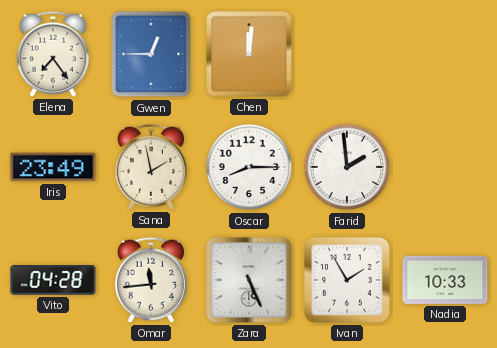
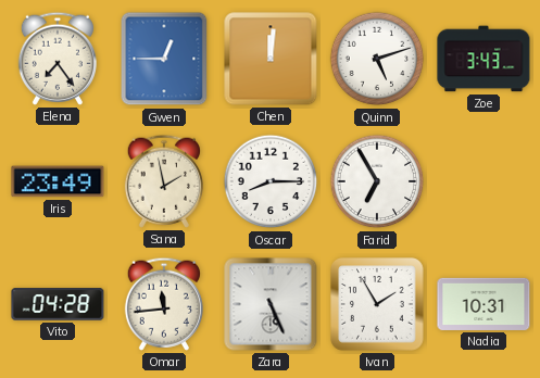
Quinn: none -> 5:12
Zoe: none -> 3:43
Farid: 1:59 -> 6:55
Nadia: 10:33 -> 10:31
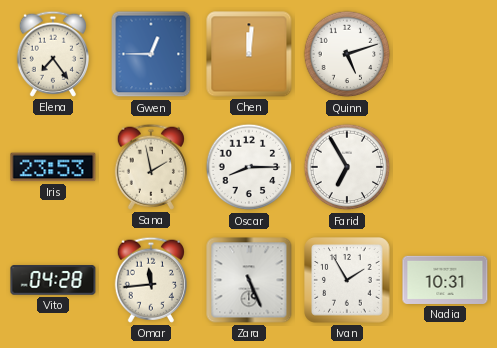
Zoe: 3:43 -> none
Iris: 23:49 -> 23:53
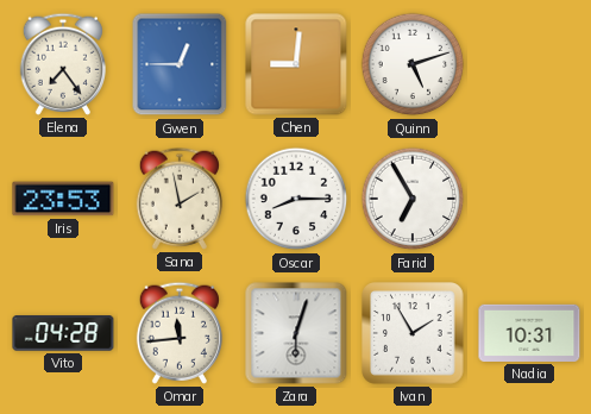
Chen: 12:01 -> 9:01
Zara: 5:26 -> 6:03
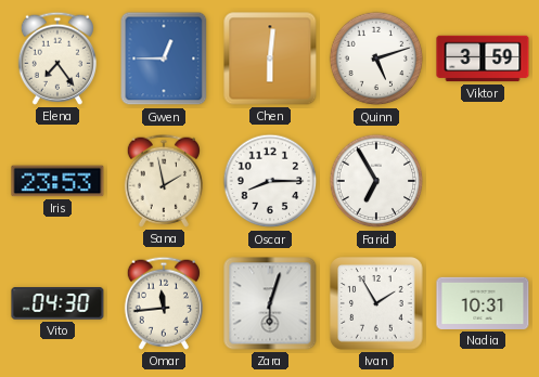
Chen: 9:01 -> 6:01
Viktor: none -> 3:59
Vito: 04:28 -> 04:30
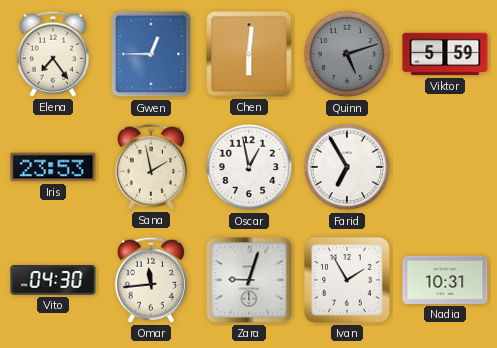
Quinn dial: white -> grey
Viktor: 3:59 -> 5:59
Oscar: 8:15 -> 12:58
Zara: 6:03 -> 9:03
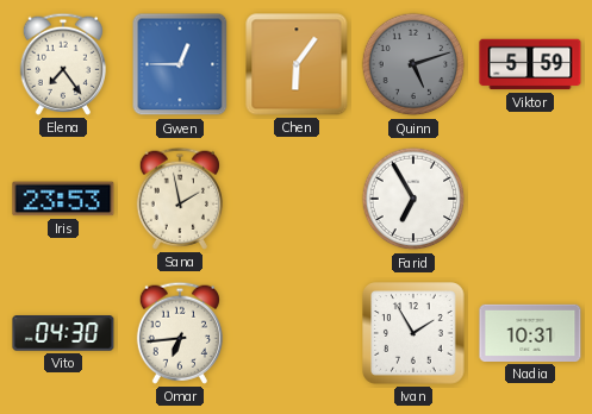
Chen: 6:01 -> 6:06
Oscar: 12:58 -> none
Omar: 11:44 -> 6:44
Zara: 9:03 -> none
